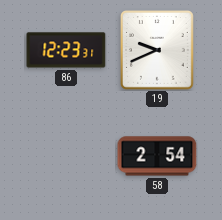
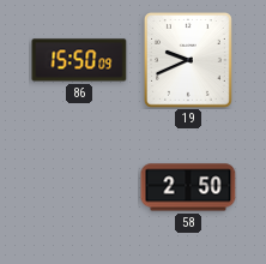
86: 12:23 -> 15:50
58: 2:54 -> 2:50
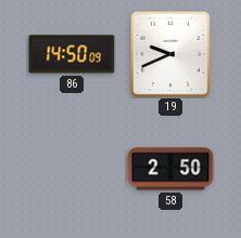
86: 15:50 -> 14:50
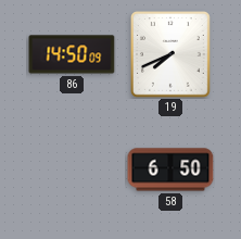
19: 9:41 -> 7:41
58: 2:50 -> 6:50
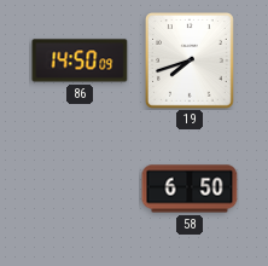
19: 7:41 -> 7:42
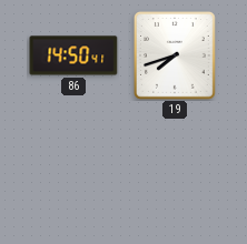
86: 14:50:09 -> 14:50:41
58: 6:50 -> none
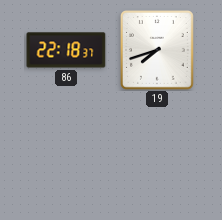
86: 14:50 -> 22:18
